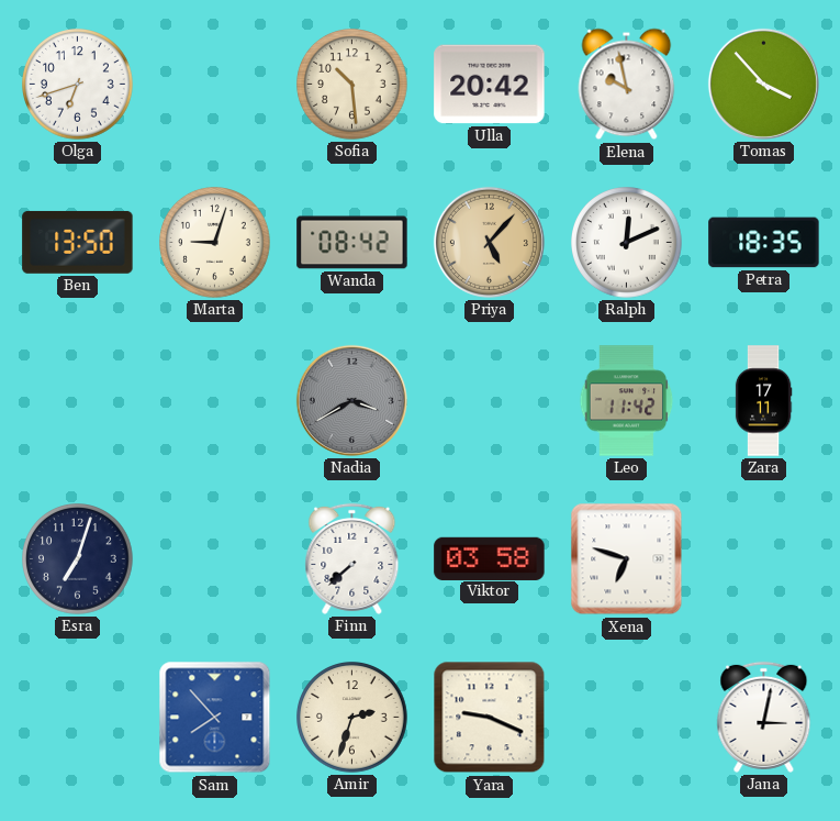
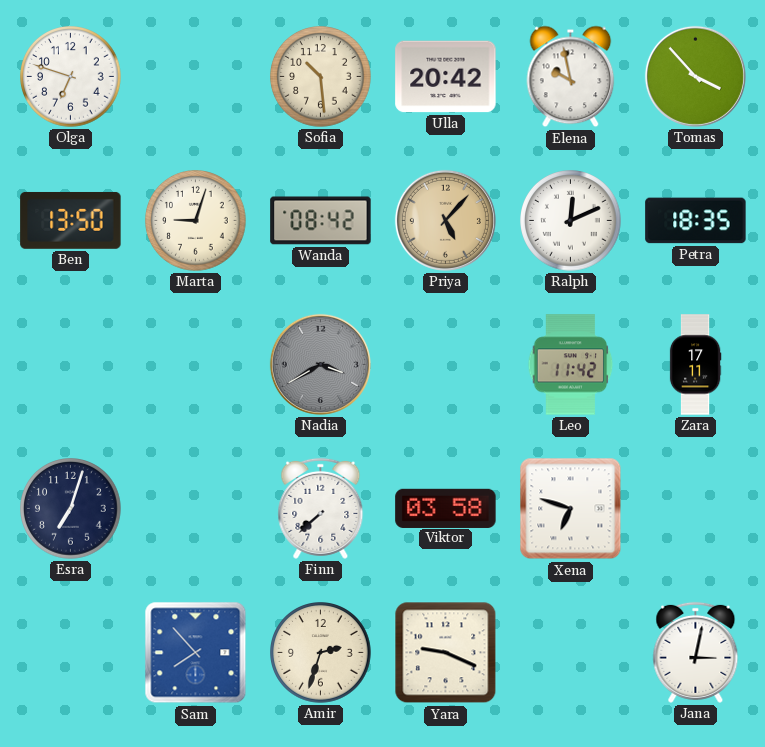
Olga: 6:42 -> 6:48
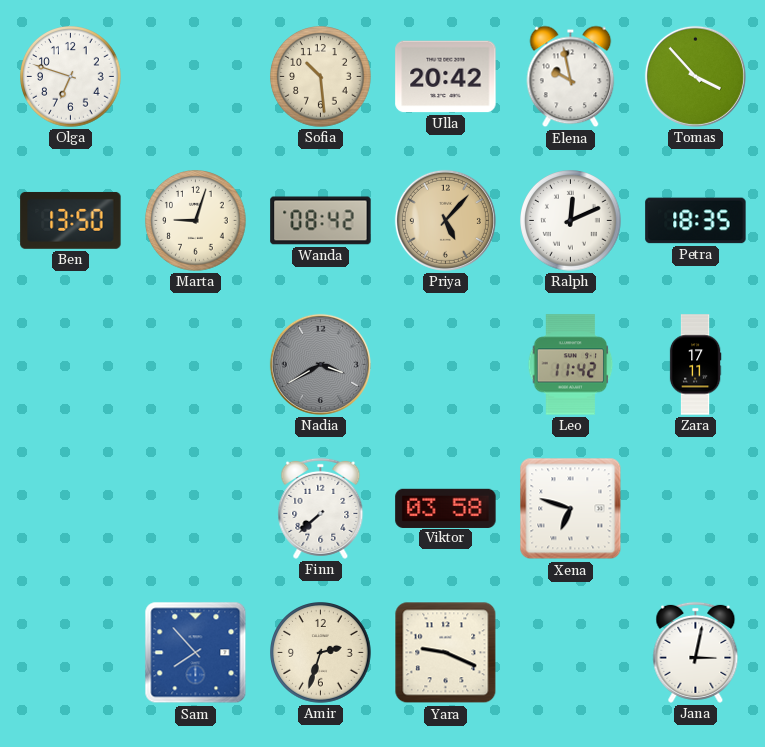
Esra: 7:03 -> none
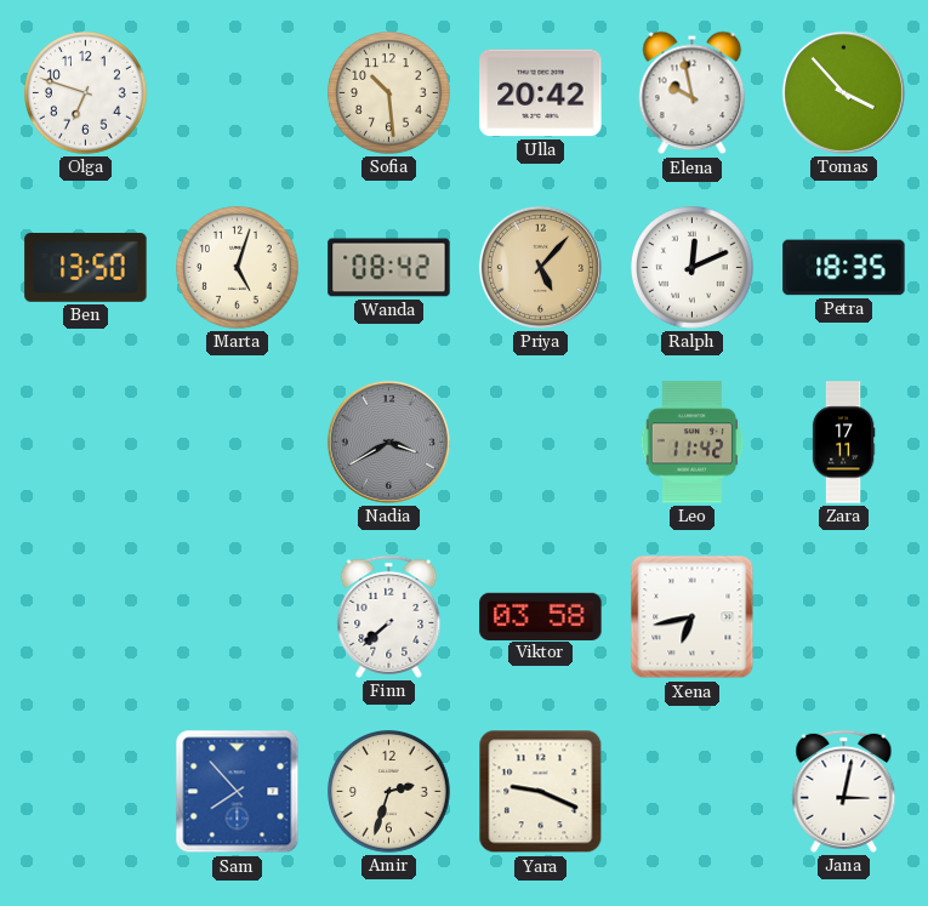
Marta: 9:03 -> 5:03
Xena: 6:48 -> 6:43
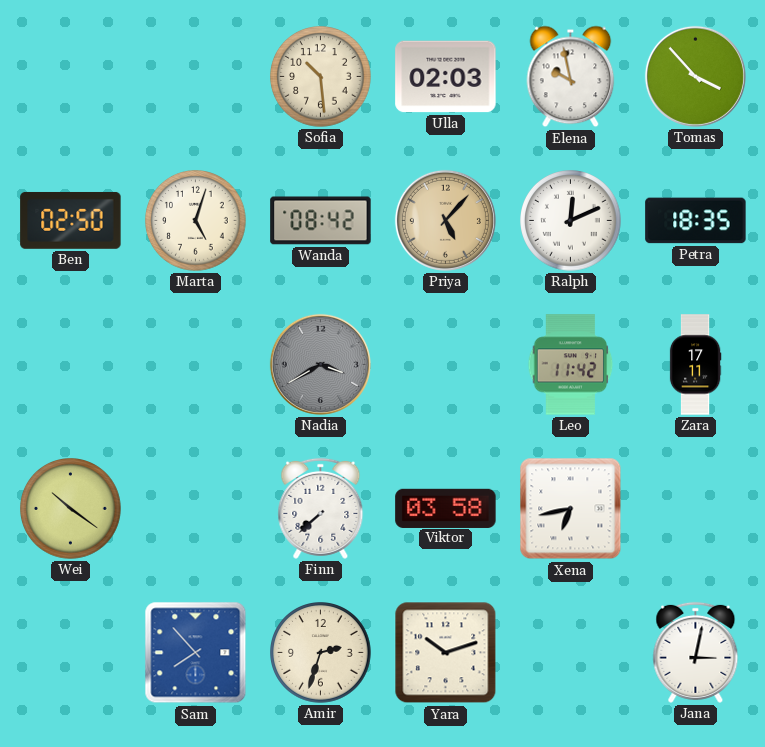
Olga: 6:48 -> none
Ulla: 20:42 -> 02:03
Ben: 13:50 -> 02:50
Wei: none -> 10:21
Yara: 9:19 -> 10:12
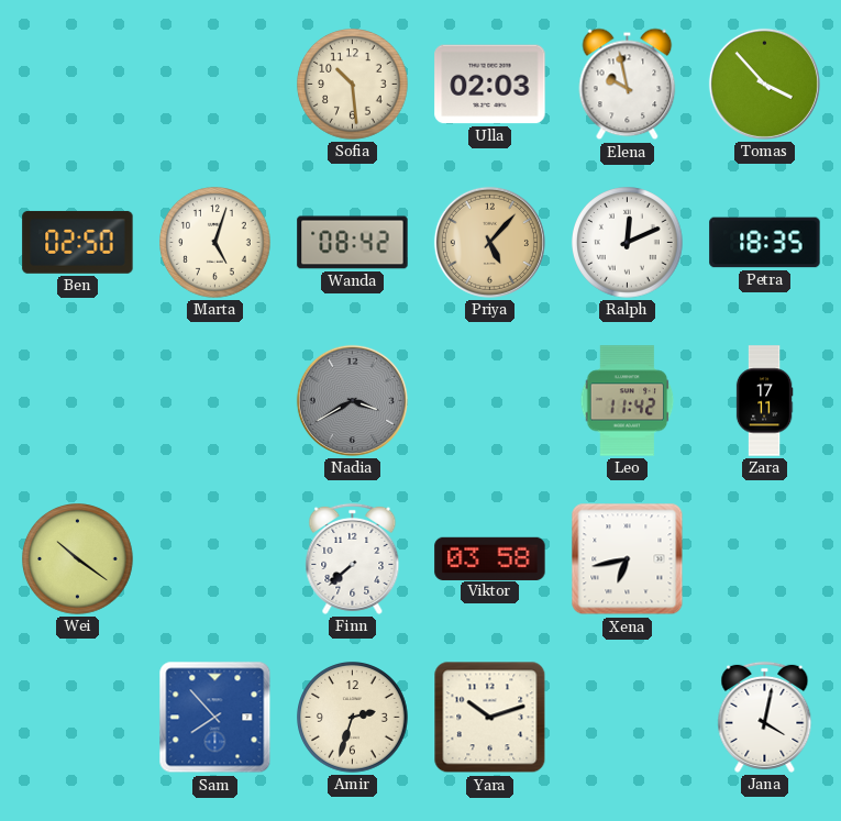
Jana: 3:02 -> 4:02
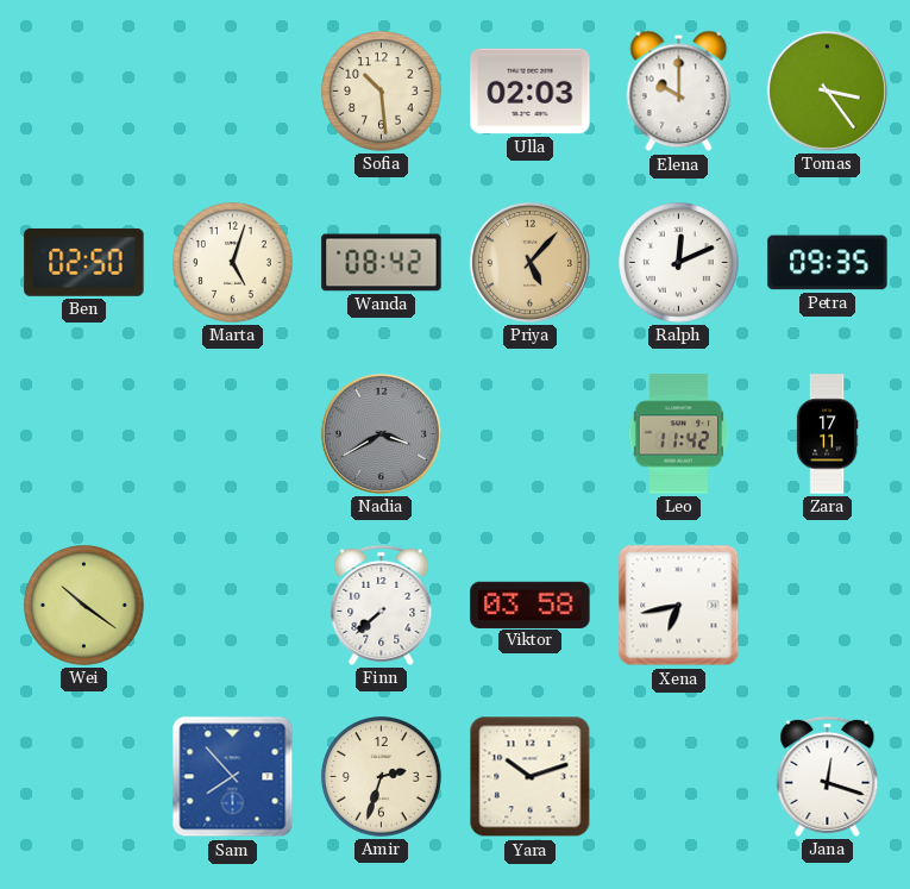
Elena: 9:58 -> 10:00
Tomas: 3:53 -> 3:24
Petra: 18:35 -> 09:35
Jana: 4:02 -> 12:18
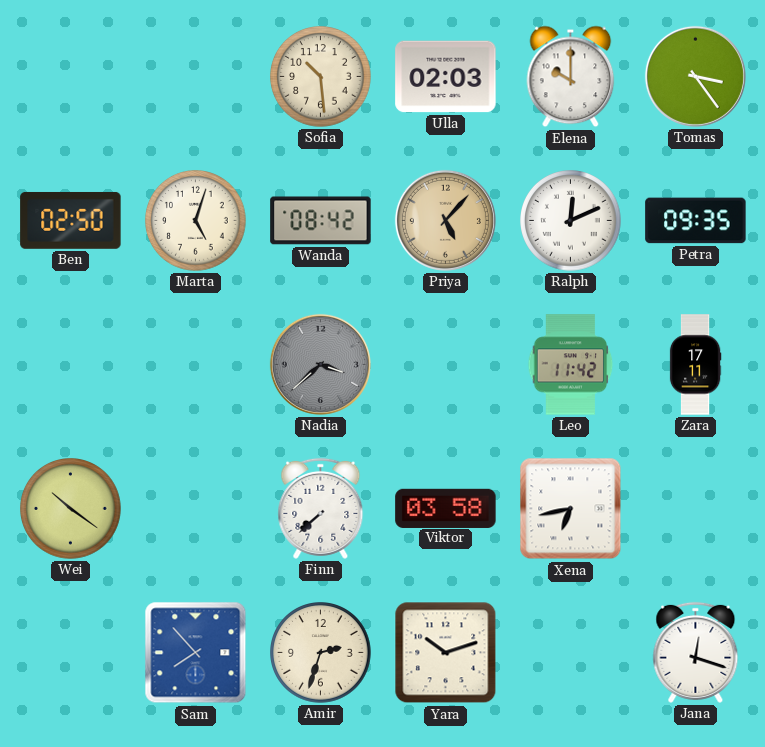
Nadia: 3:40 -> 3:38
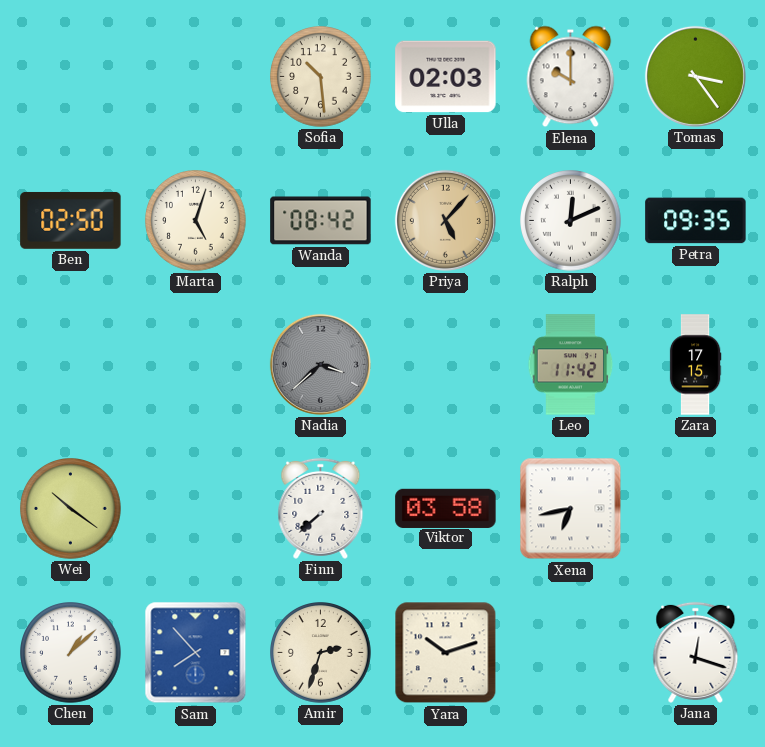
Zara: 17:11 -> 17:15
Chen: none -> 1:08
